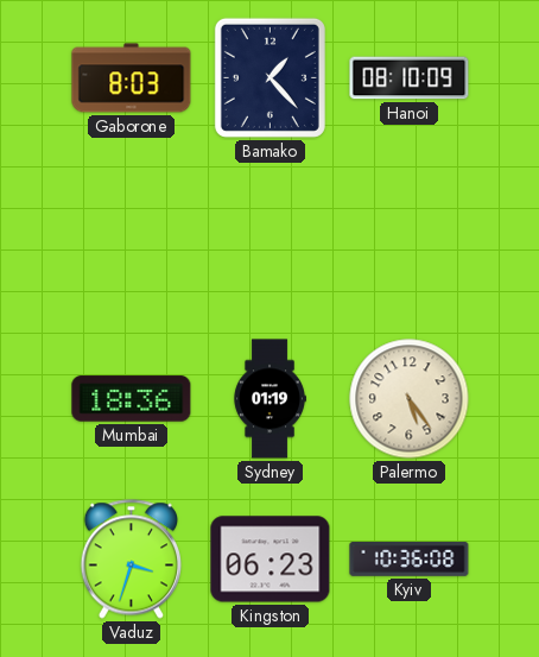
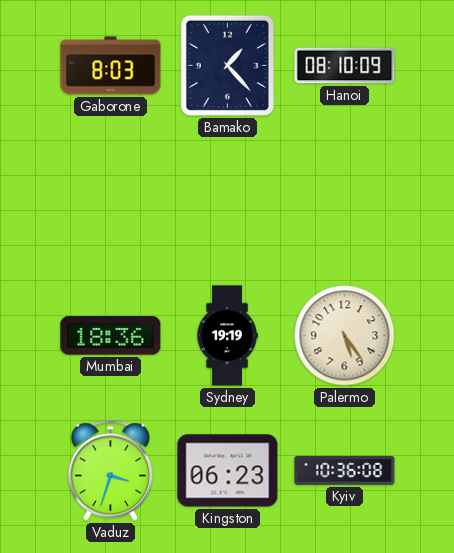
Sydney: 01:19 -> 19:19
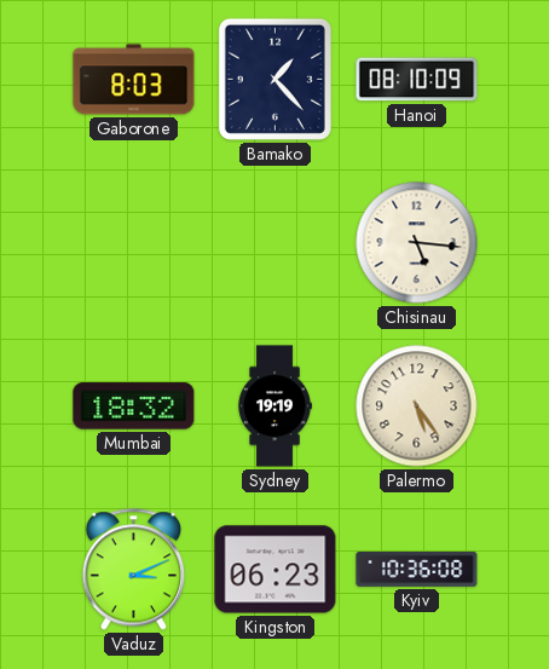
Chisinau: none -> 5:16
Mumbai: 18:36 -> 18:32
Vaduz: 3:33 -> 3:11
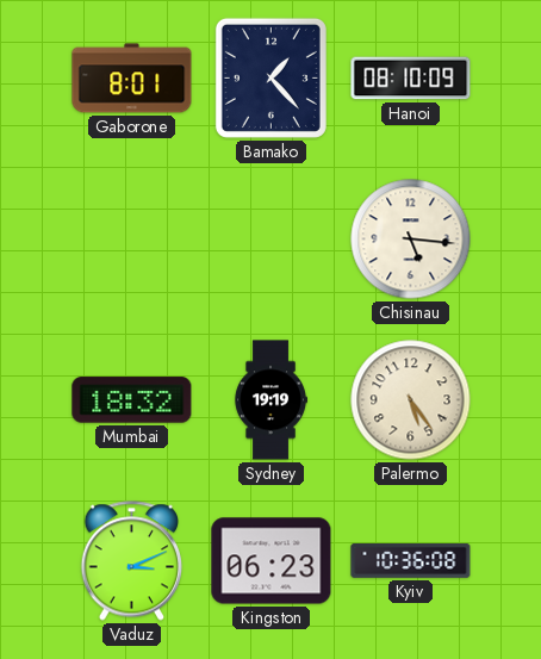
Gaborone: 8:03 -> 8:01
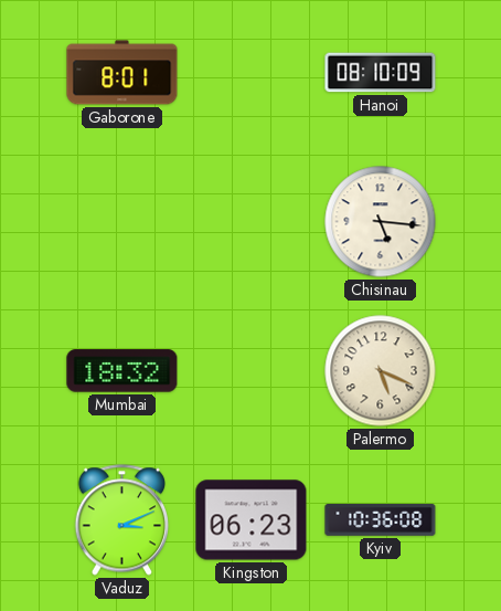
Bamako: 1:23 -> none
Sydney: 19:19 -> none
Palermo: 5:24 -> 5:19
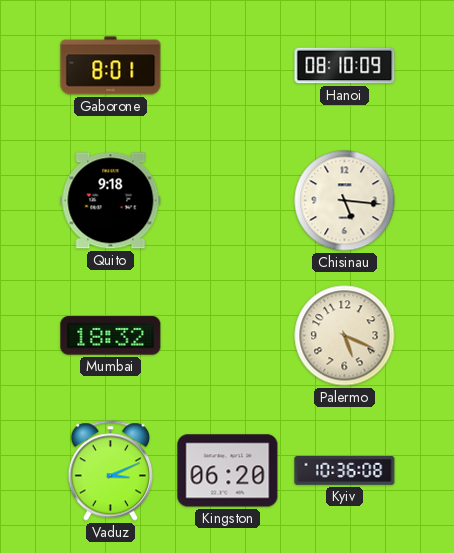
Quito: none -> 9:18
Kingston: 06:23 -> 06:20
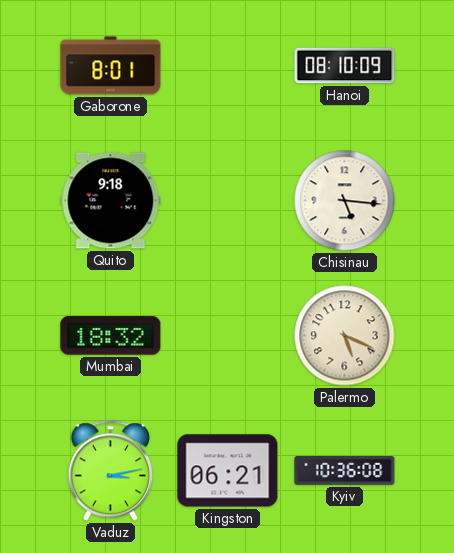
Vaduz: 3:11 -> 3:13
Kingston: 06:20 -> 06:21
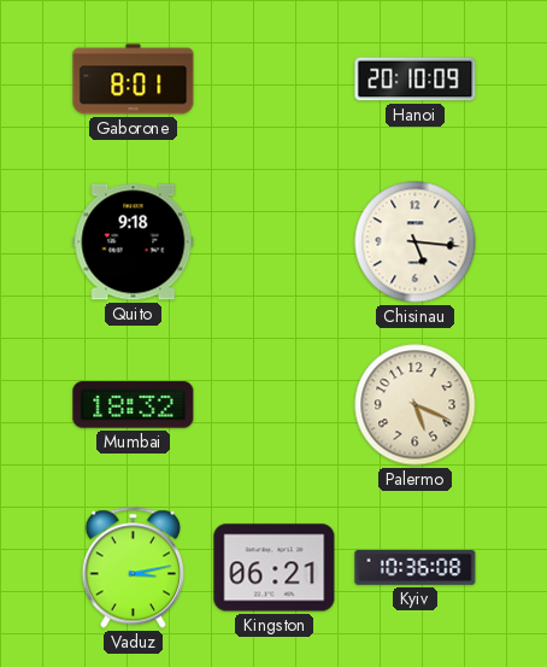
Hanoi: 08:10 -> 20:10
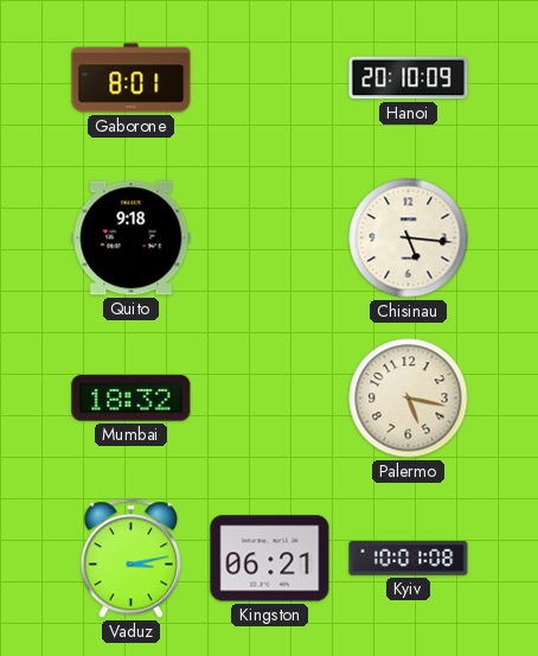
Palermo: 5:19 -> 5:17
Kyiv: 10:36 -> 10:01
